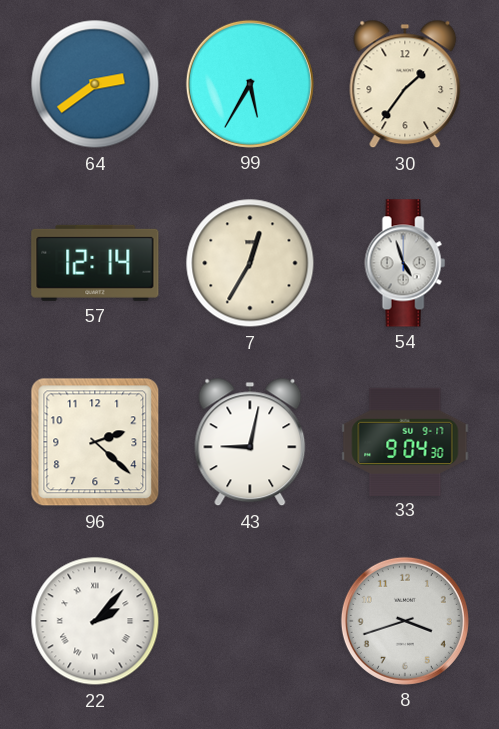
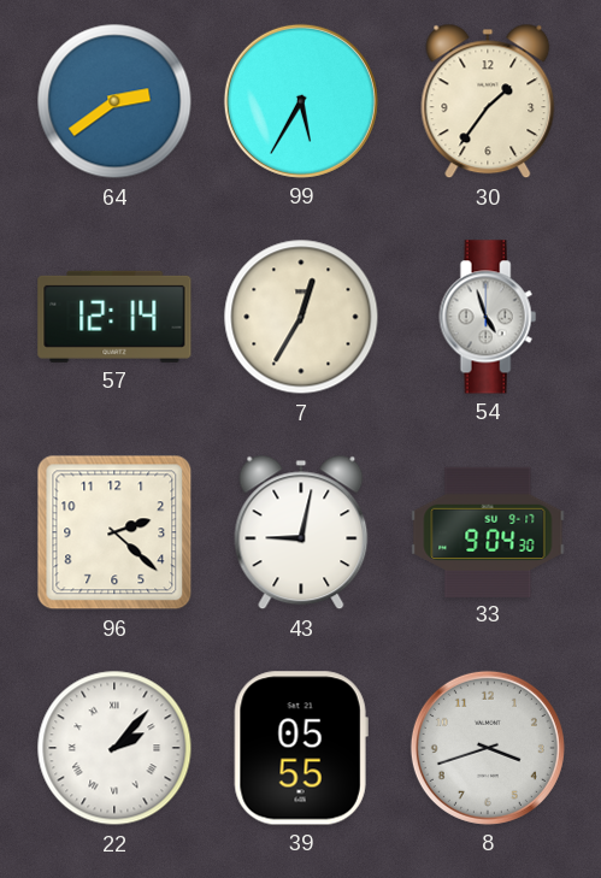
39: none -> 05:55
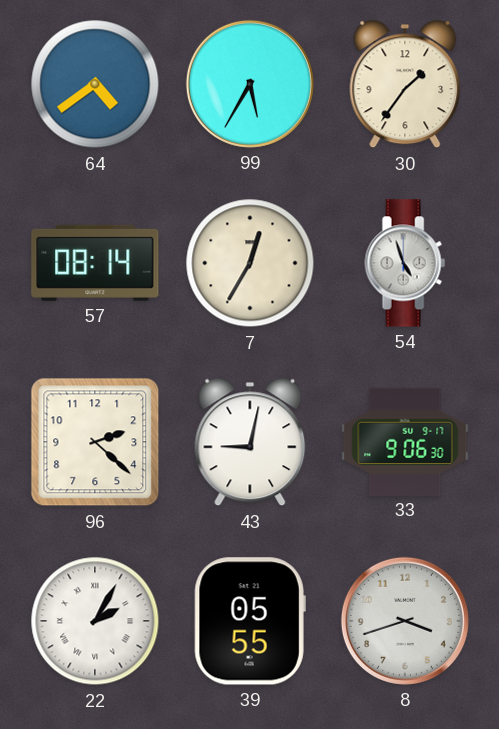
64: 2:39 -> 4:39
57: 12:14 -> 08:14
33: 9:04 -> 9:06
22: 2:07 -> 2:05
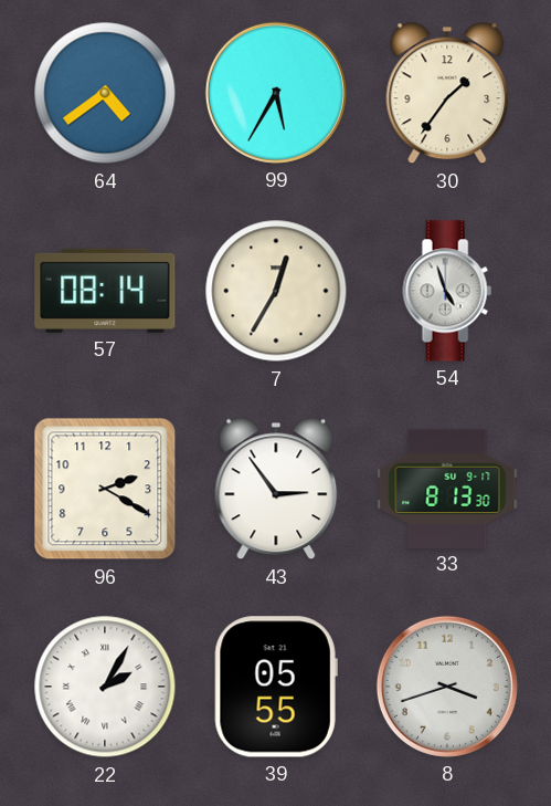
96: 2:22 -> 2:20
43: 9:02 -> 2:54
33: 9:06 -> 8:13
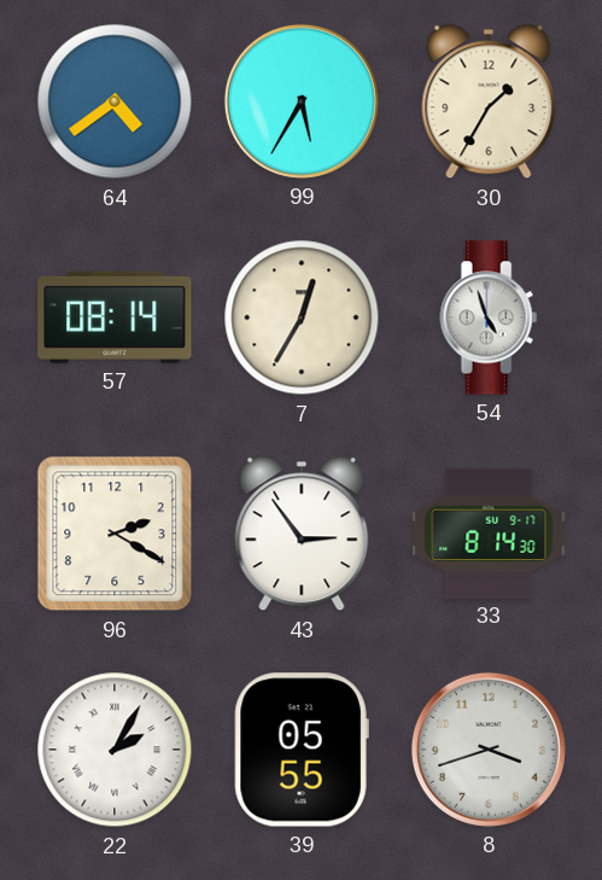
30: 1:36 -> 1:35
33: 8:13 -> 8:14
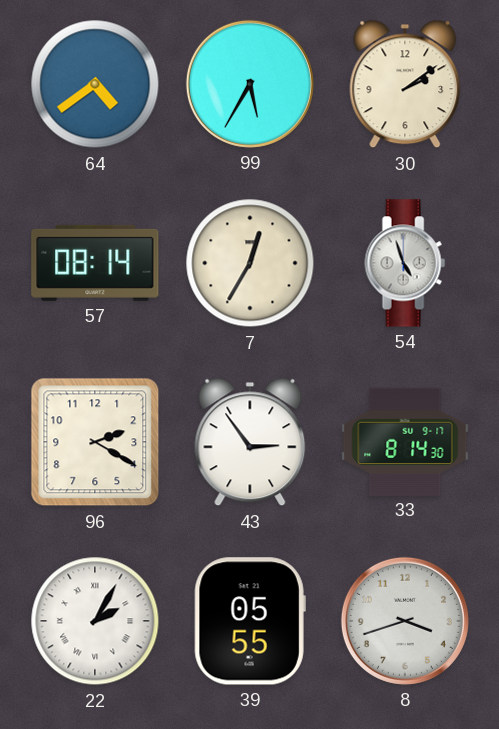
30: 1:35 -> 2:09
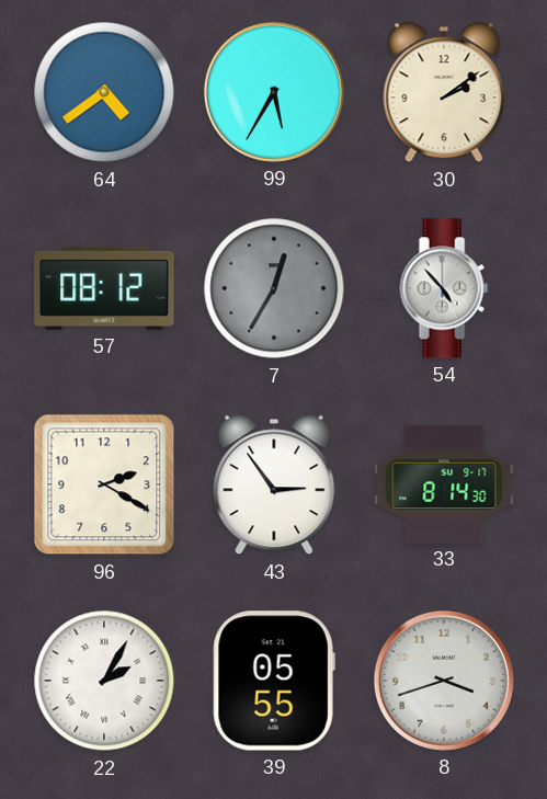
57: 08:14 -> 08:12
7 dial: cream -> grey
54: 4:57 -> 4:53
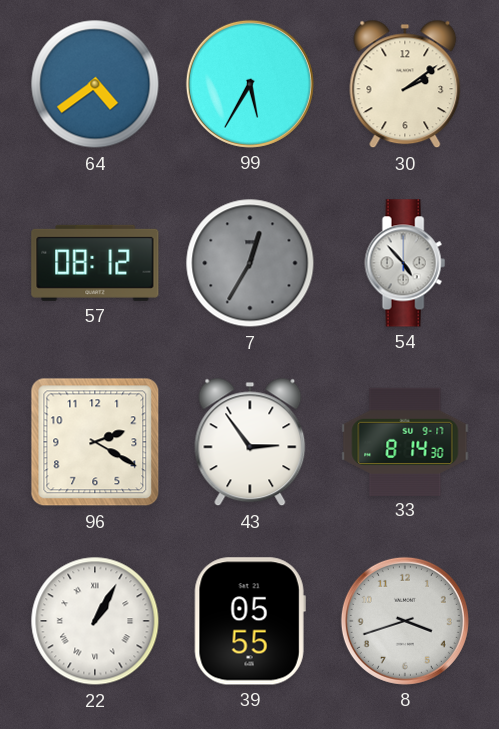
22: 2:05 -> 1:05
